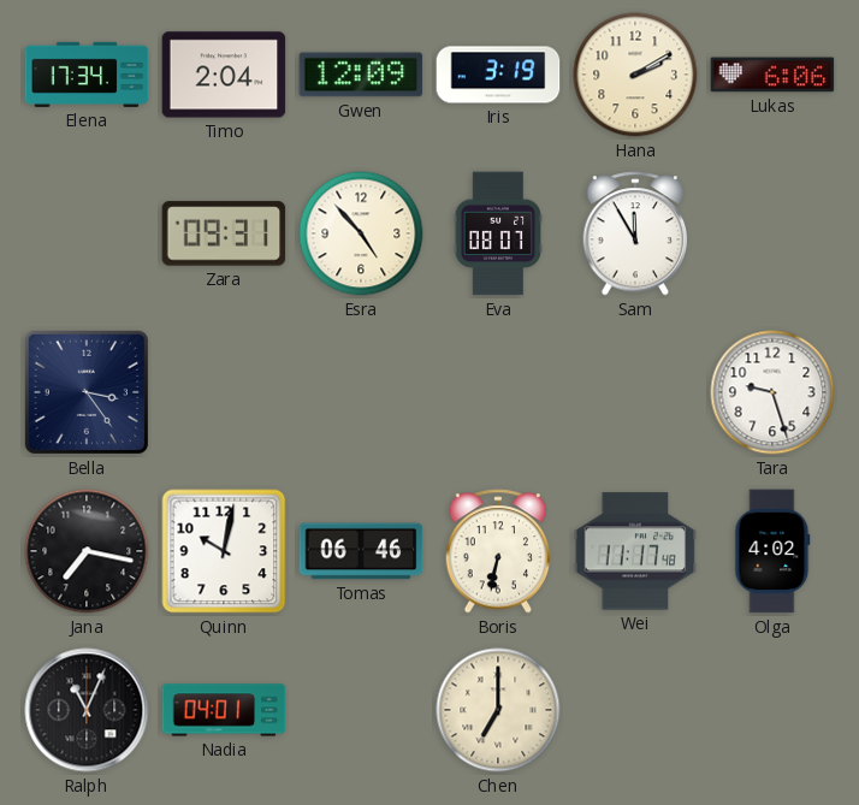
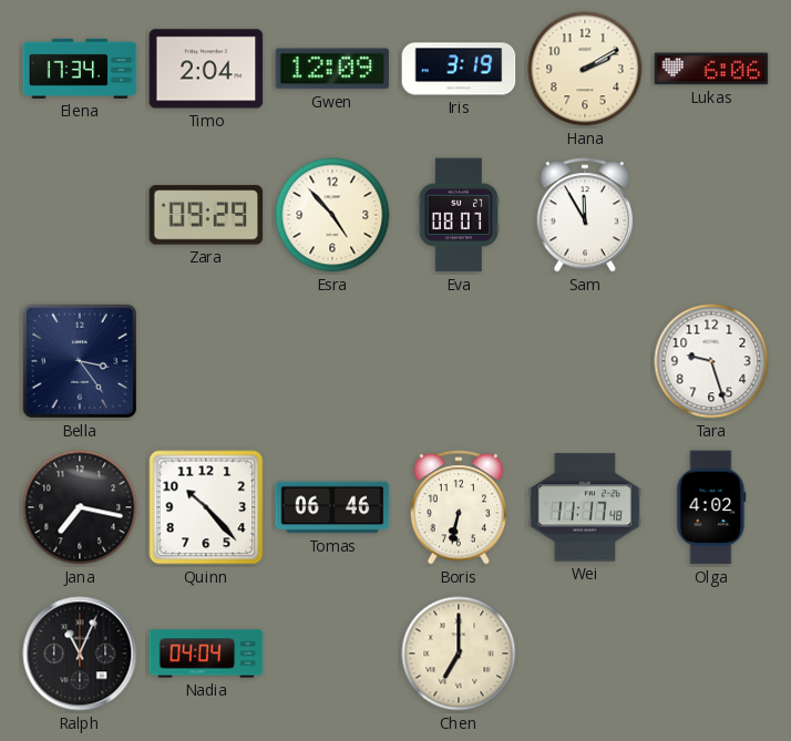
Zara: 09:31 -> 09:29
Quinn: 10:02 -> 10:23
Nadia: 04:01 -> 04:04
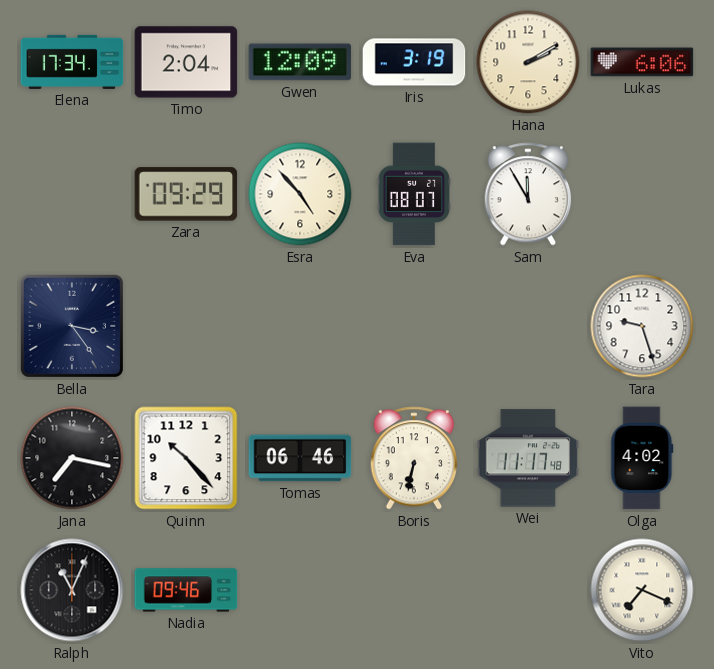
Nadia: 04:04 -> 09:46
Chen: 7:00 -> none
Vito: none -> 7:19
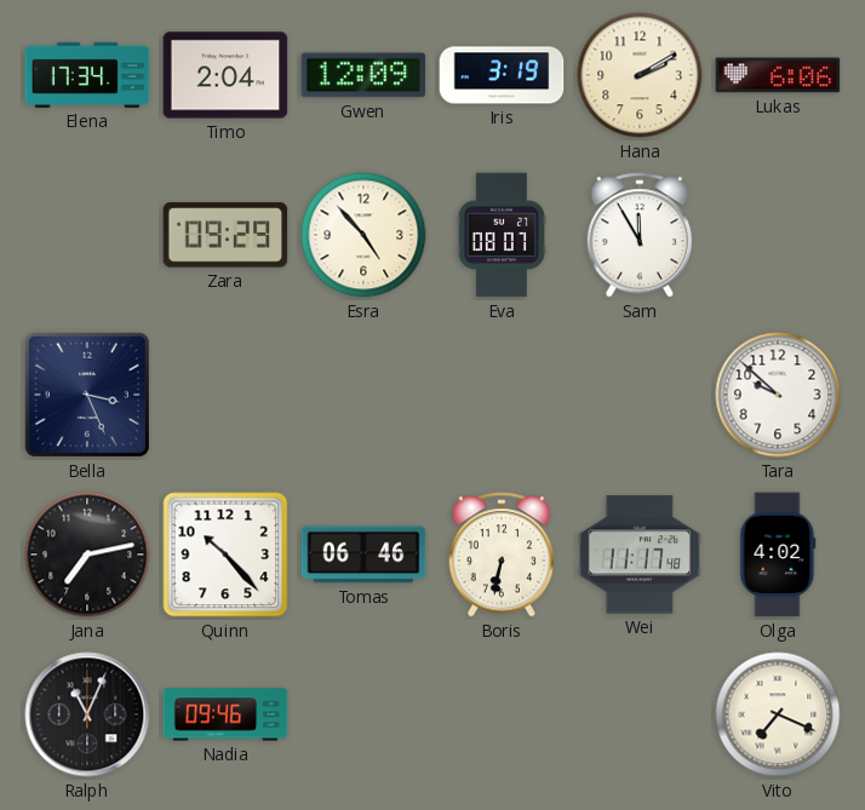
Bella: 3:24 -> 3:26
Tara: 9:27 -> 9:52
Jana: 7:17 -> 7:13
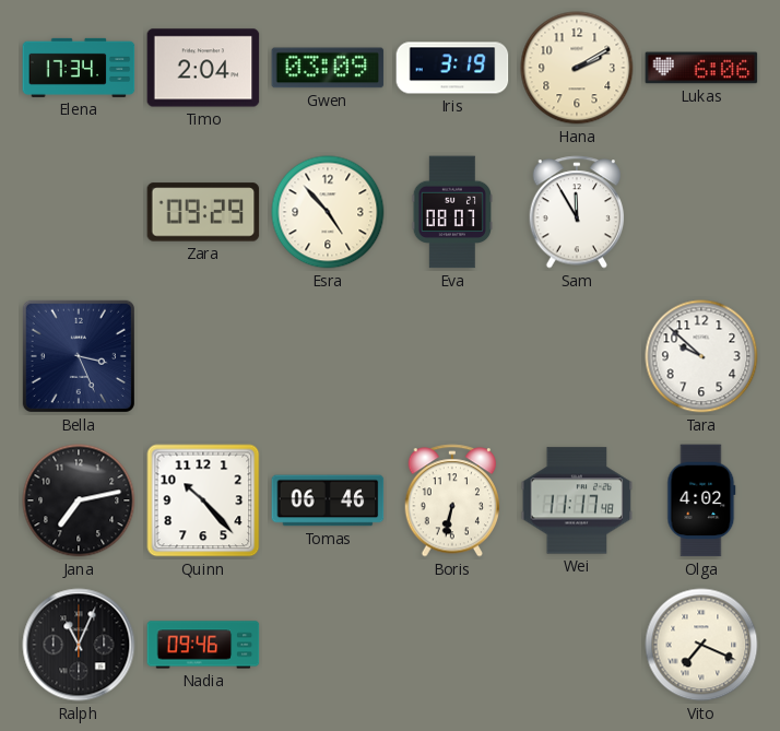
Gwen: 12:09 -> 03:09
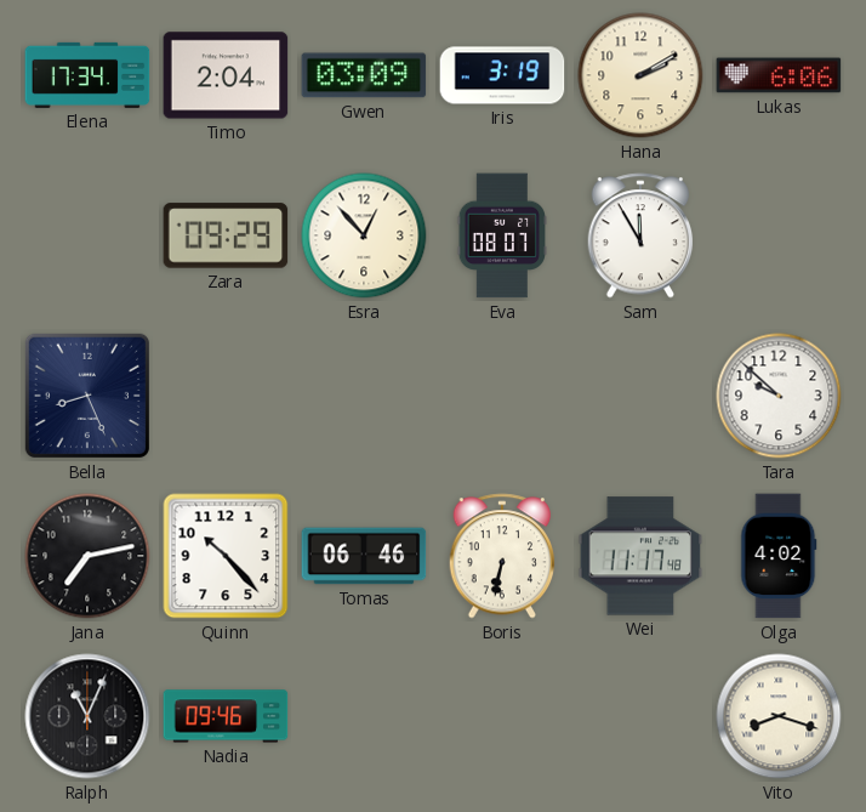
Esra: 4:53 -> 12:53
Bella: 3:26 -> 8:26
Vito: 7:19 -> 8:18
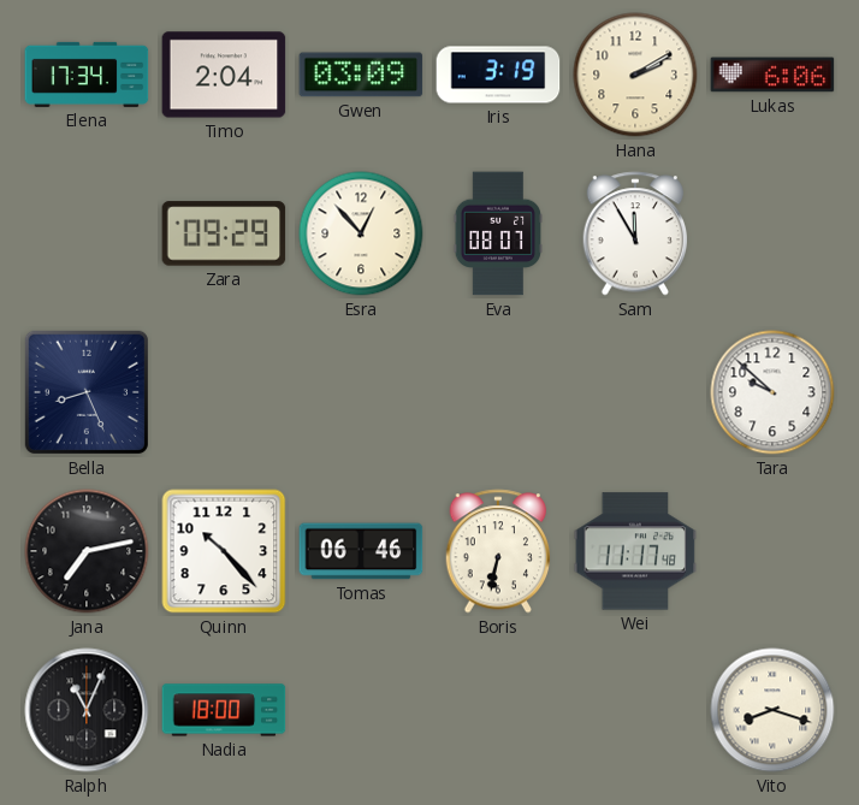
Olga: 4:02 -> none
Nadia: 09:46 -> 18:00
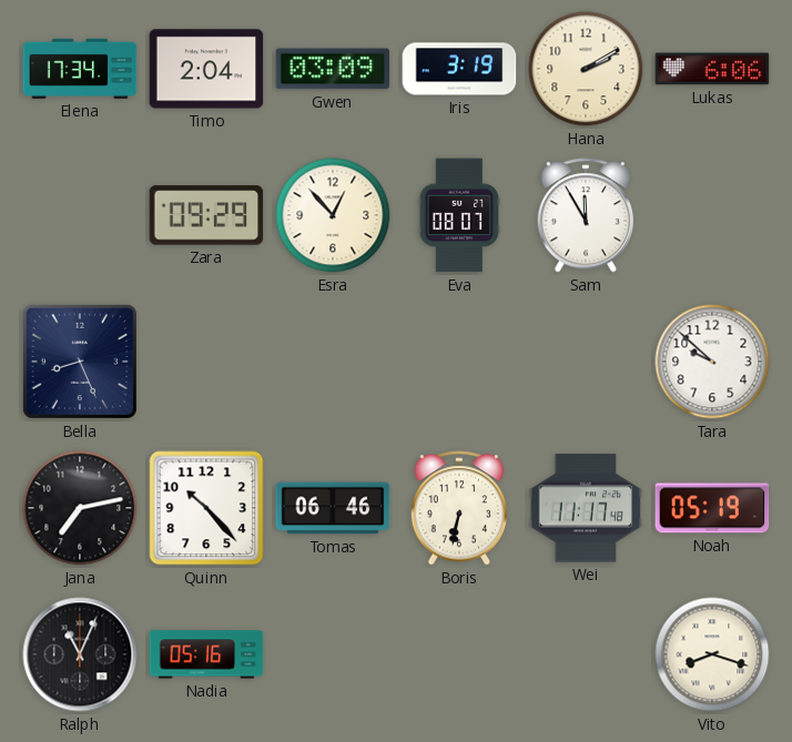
Noah: none -> 05:19
Nadia: 18:00 -> 05:16
